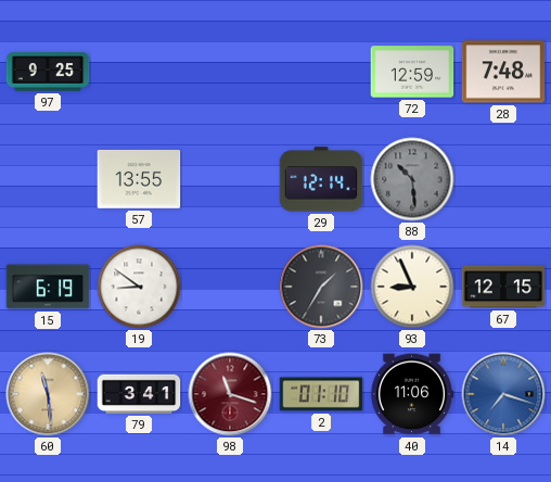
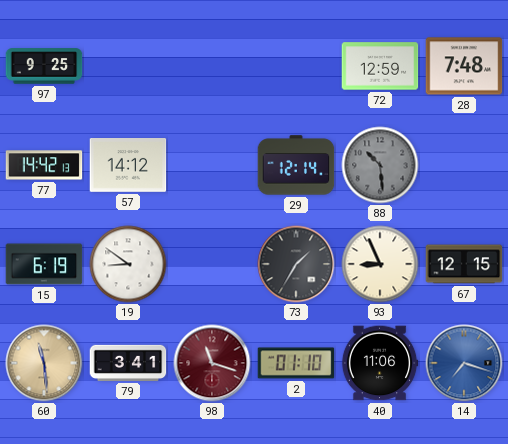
77: none -> 14:42
57: 13:55 -> 14:12
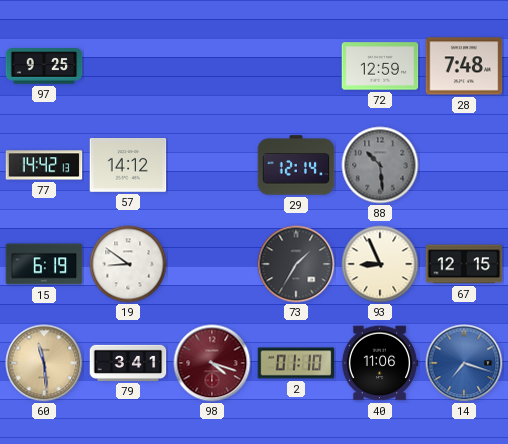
98: 11:18 -> 4:18
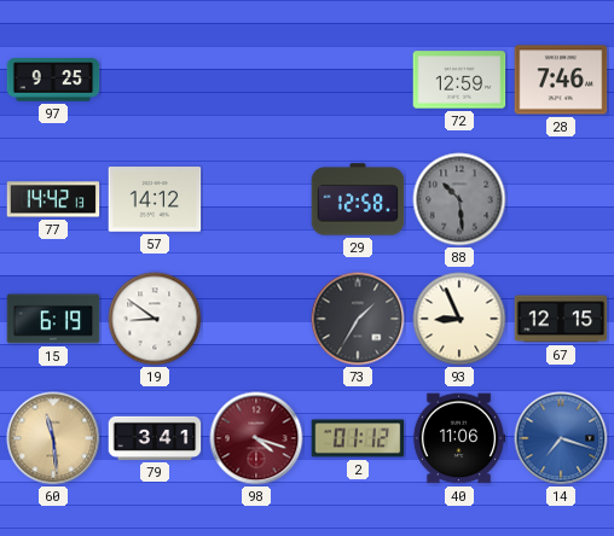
28: 7:48 -> 7:46
29: 12:14 -> 12:58
2: 01:10 -> 01:12
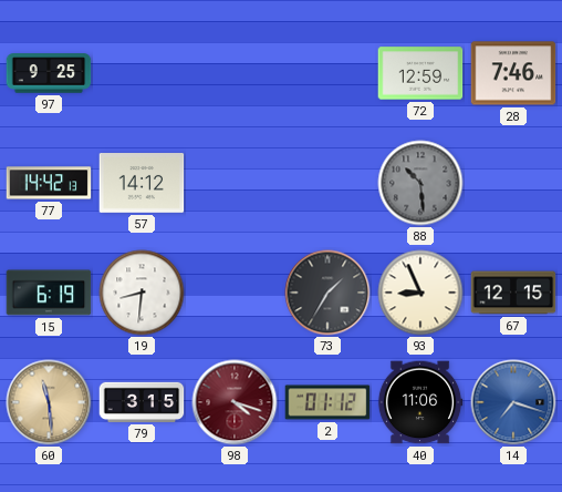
29: 12:58 -> none
19: 8:51 -> 8:31
79: 3:41 -> 3:15
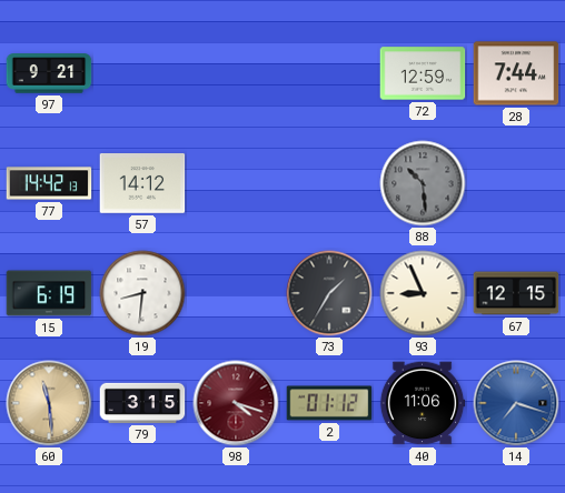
97: 9:25 -> 9:21
28: 7:46 -> 7:44
